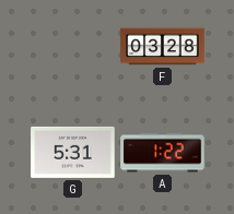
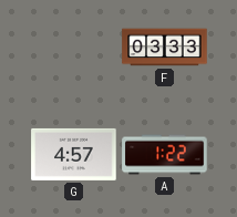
F: 03:28 -> 03:33
G: 5:31 -> 4:57
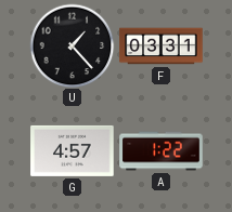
U: none -> 1:23
F: 03:33 -> 03:31
